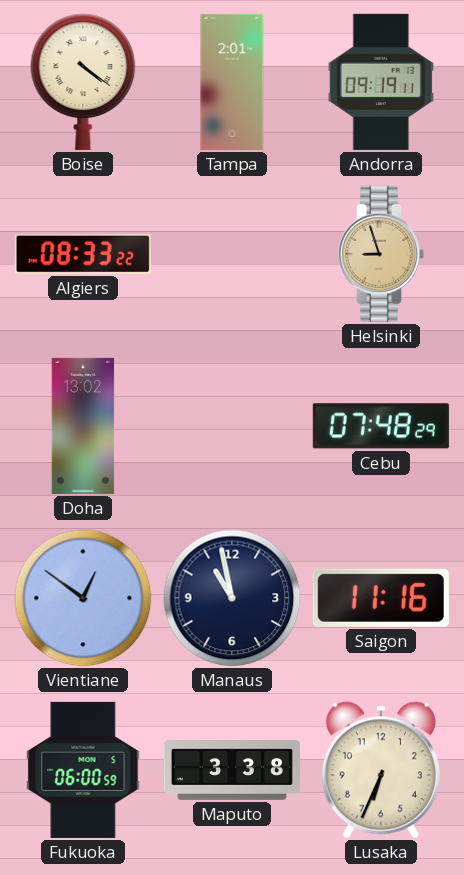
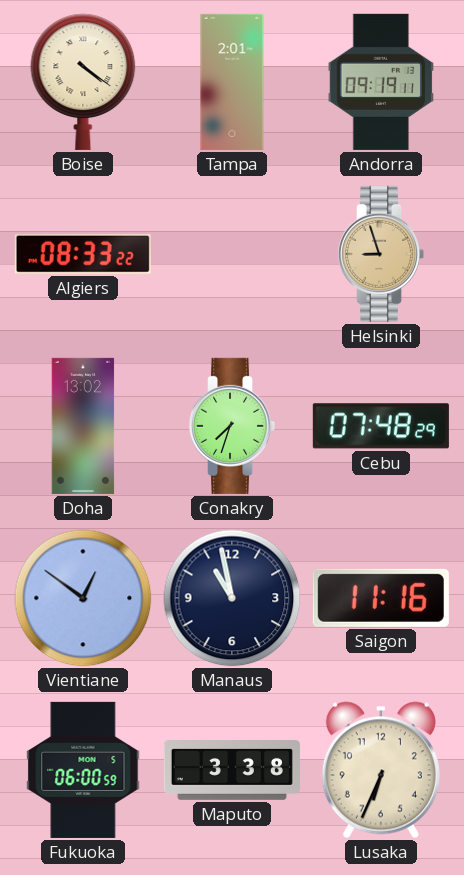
Conakry: none -> 7:33
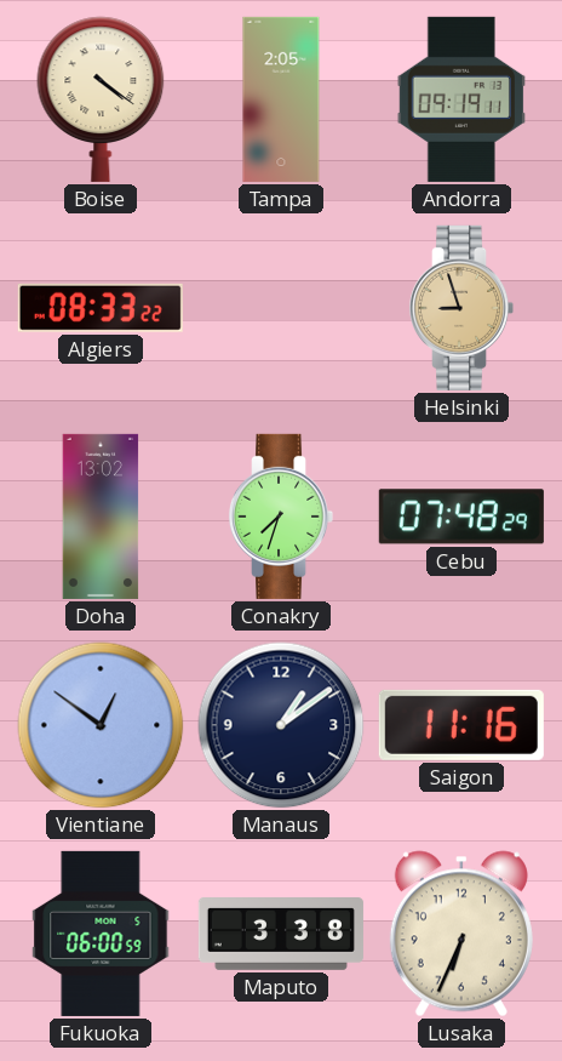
Tampa: 2:01 -> 2:05
Manaus: 10:58 -> 1:09
